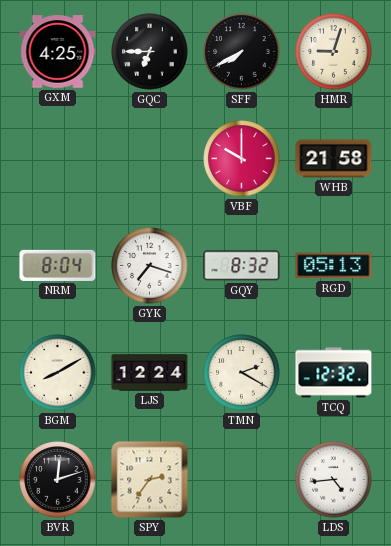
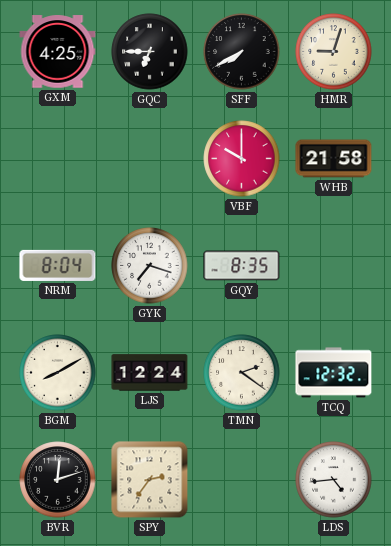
GQY: 8:32 -> 8:35
RGD: 05:13 -> none
TMN: 2:20 -> 2:21
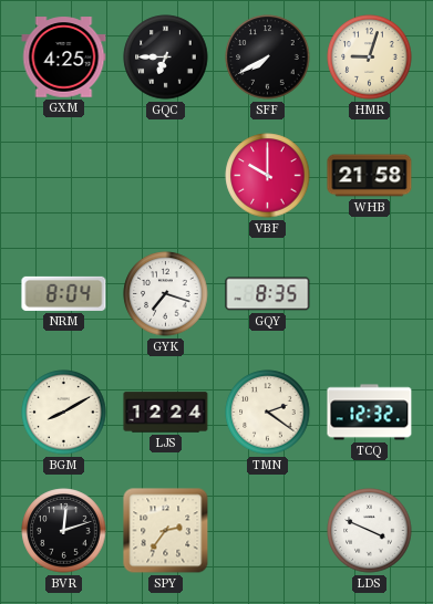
LDS: 4:44 -> 3:49
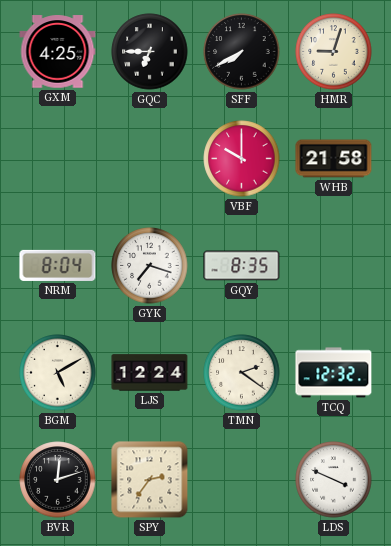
BGM: 8:10 -> 5:10
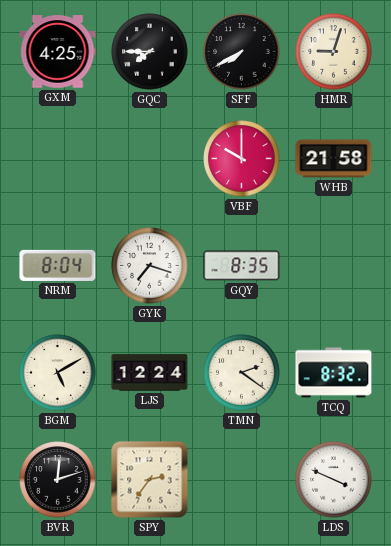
GQC: 6:45 -> 7:45
TCQ: 12:32 -> 8:32
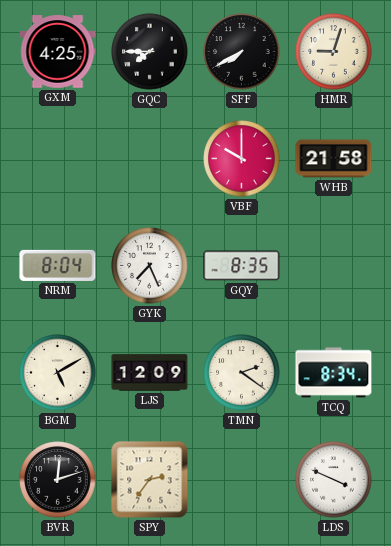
GYK: 7:18 -> 7:26
LJS: 12:24 -> 12:09
TCQ: 8:32 -> 8:34
